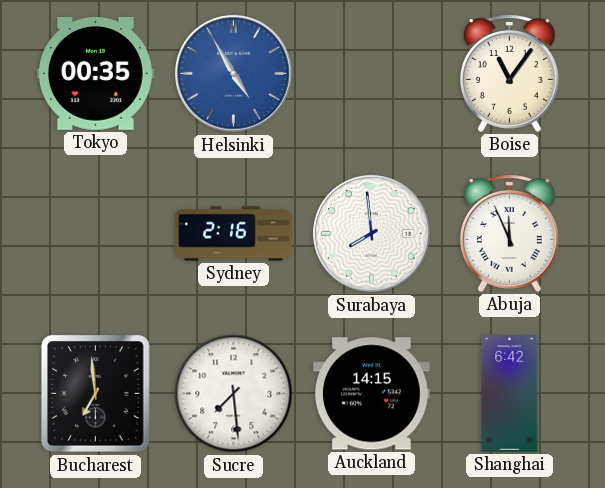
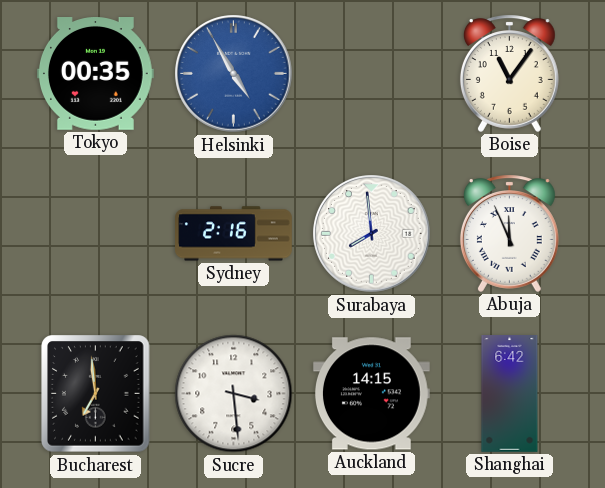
Sucre: 7:29 -> 3:29
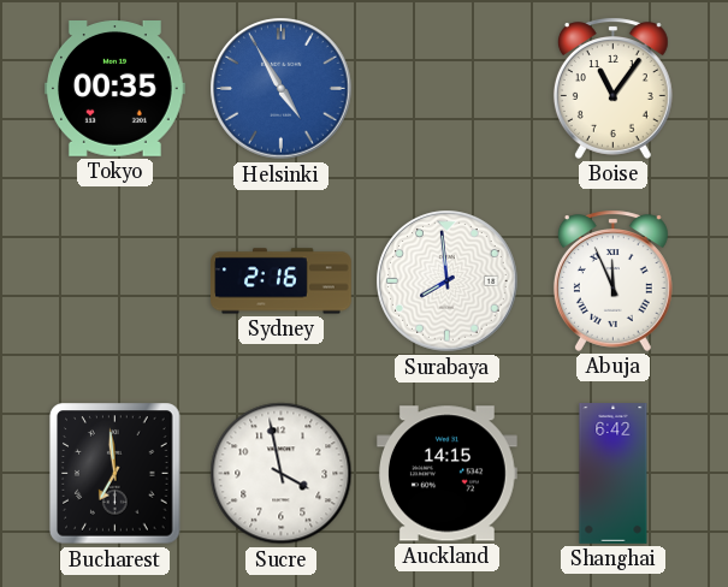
Sucre: 3:29 -> 3:58
